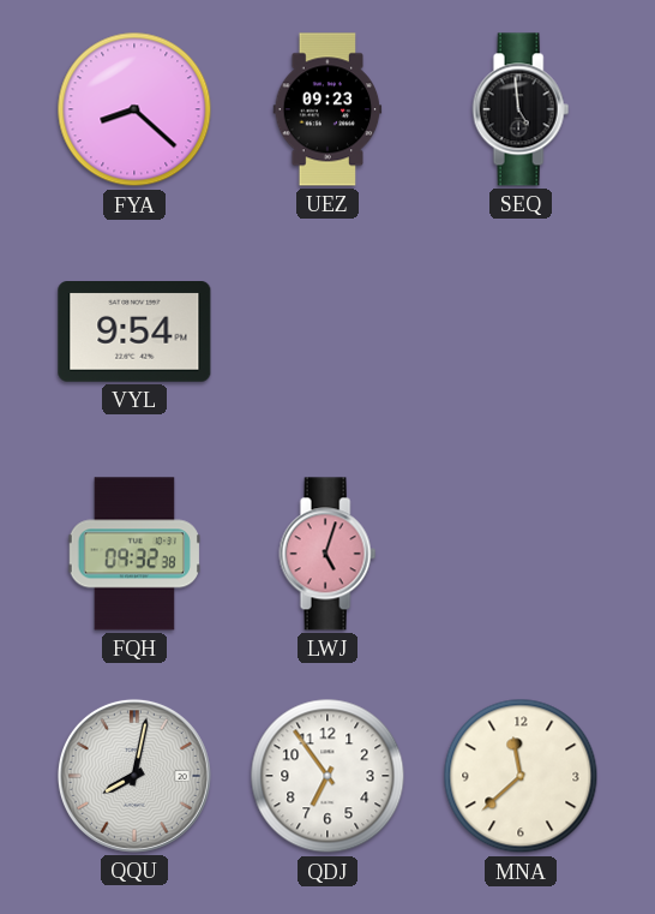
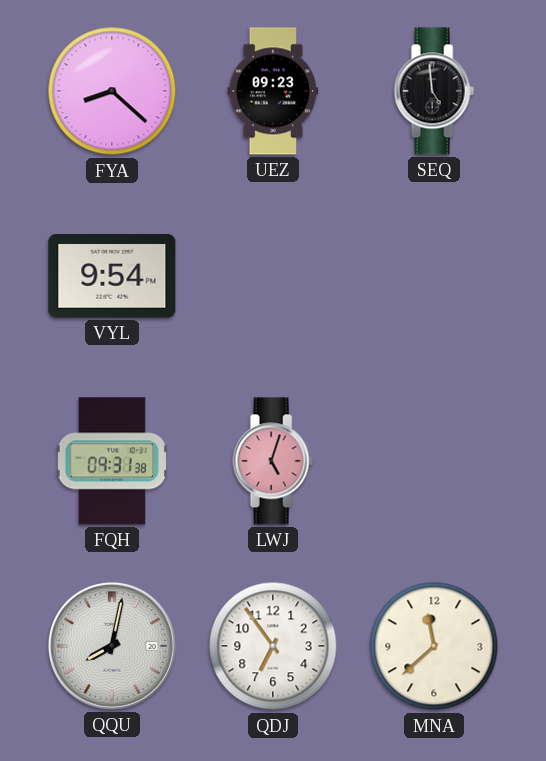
FQH: 09:32 -> 09:31
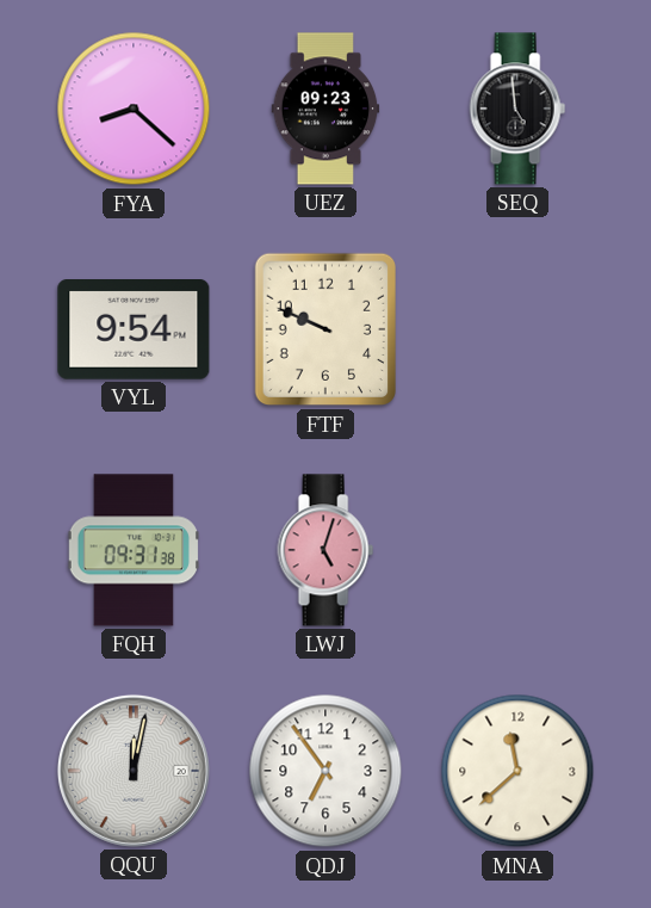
FTF: none -> 9:49
QQU: 8:02 -> 12:02
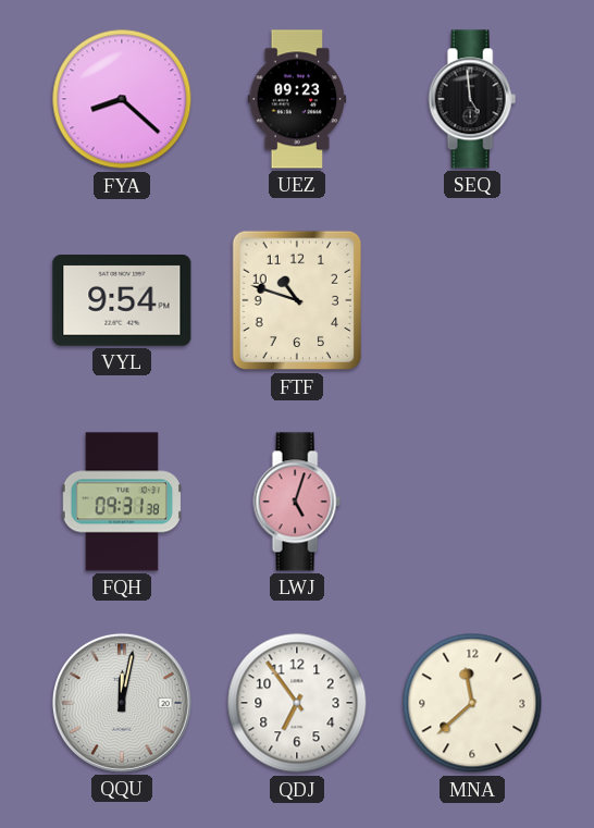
FTF: 9:49 -> 10:48
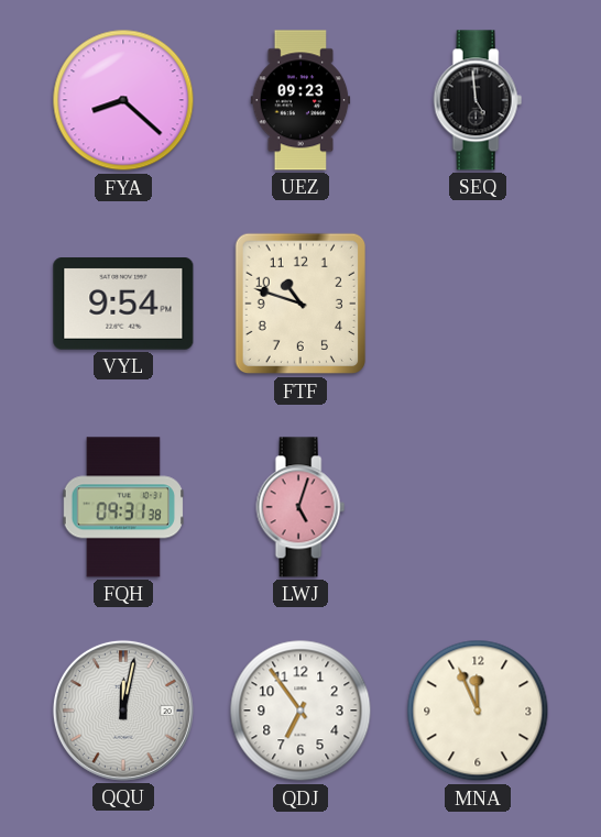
MNA: 11:38 -> 11:56
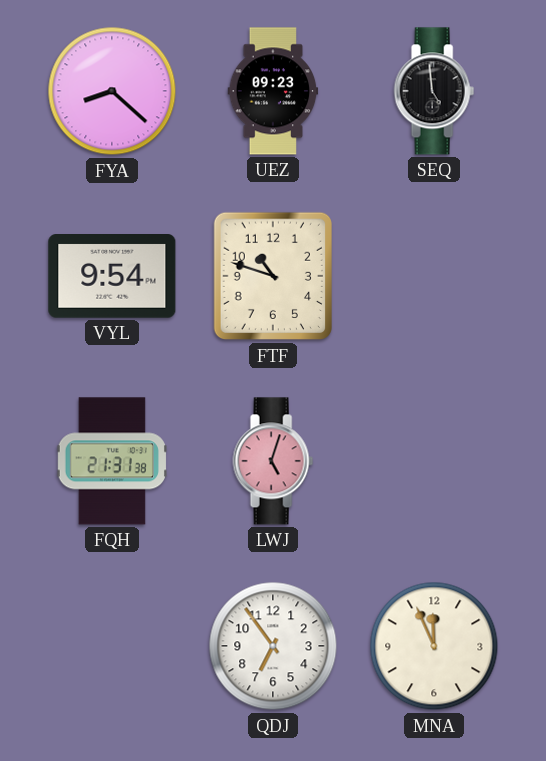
FQH: 09:31 -> 21:31
QQU: 12:02 -> none
